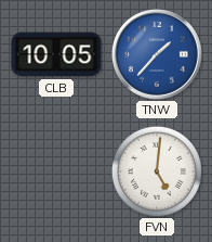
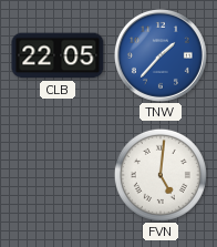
CLB: 10:05 -> 22:05
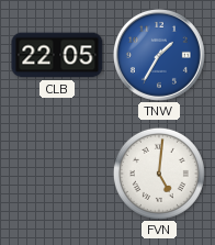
TNW: 1:37 -> 1:35
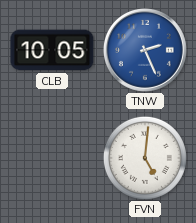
CLB: 22:05 -> 10:05
TNW: 1:35 -> 2:26
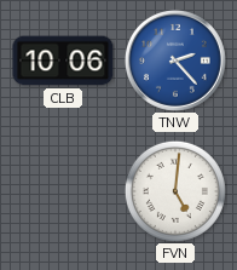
CLB: 10:05 -> 10:06
TNW: 2:26 -> 2:23
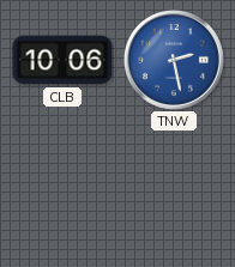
TNW: 2:23 -> 2:28
FVN: 5:01 -> none
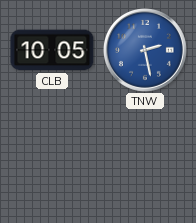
CLB: 10:06 -> 10:05
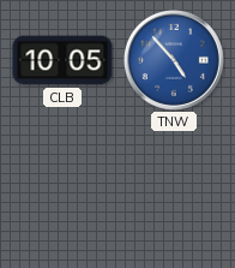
TNW: 2:28 -> 4:53
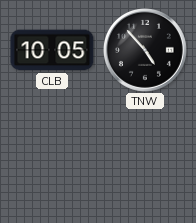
TNW dial: blue -> black
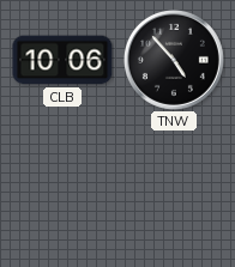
CLB: 10:05 -> 10:06
